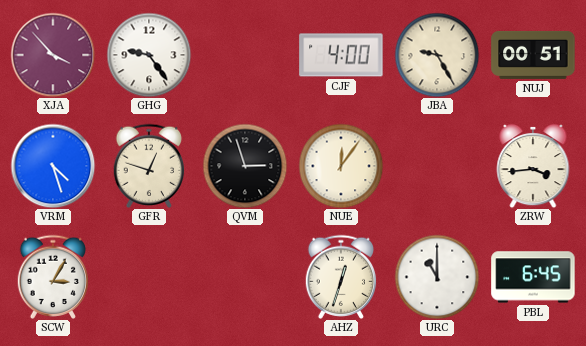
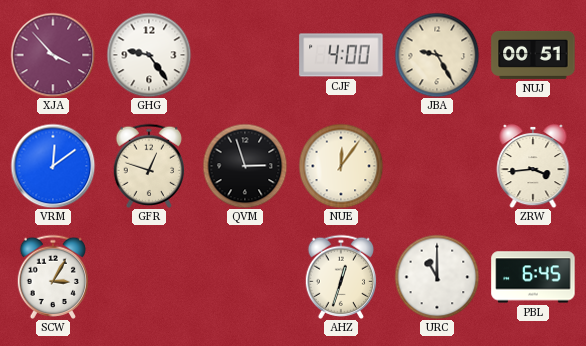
VRM: 4:27 -> 12:09
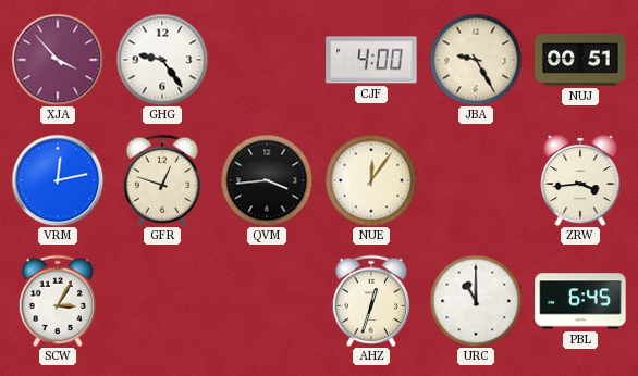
VRM: 12:09 -> 12:13
QVM: 2:57 -> 3:44
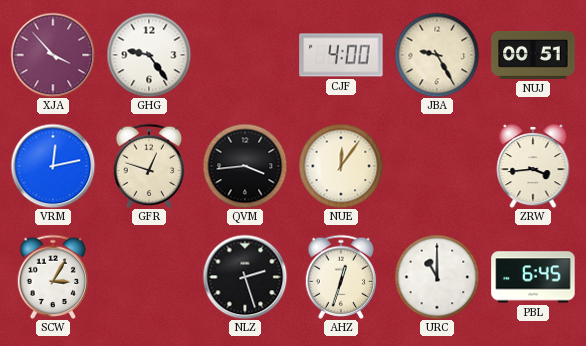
NLZ: none -> 2:27
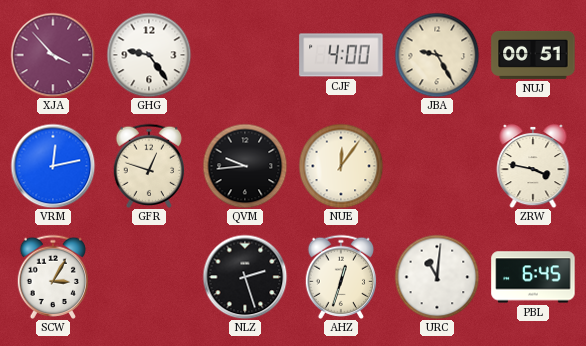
QVM: 3:44 -> 9:44
ZRW: 3:44 -> 3:47
URC: 11:00 -> 11:01
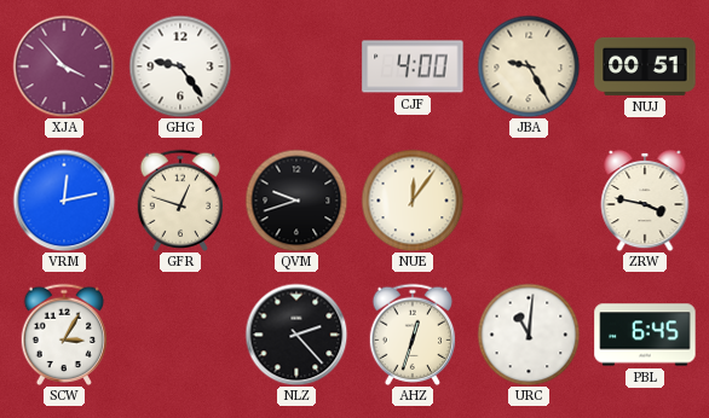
QVM: 9:44 -> 9:42
NLZ: 2:27 -> 2:23
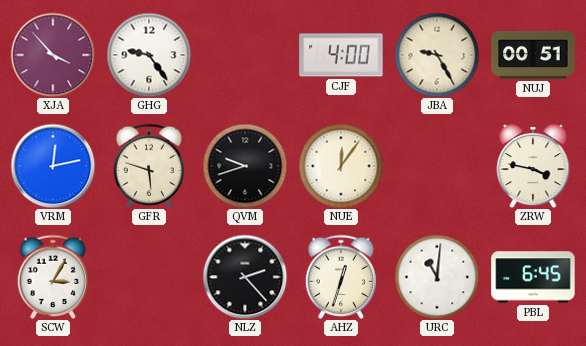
GFR: 12:48 -> 5:48
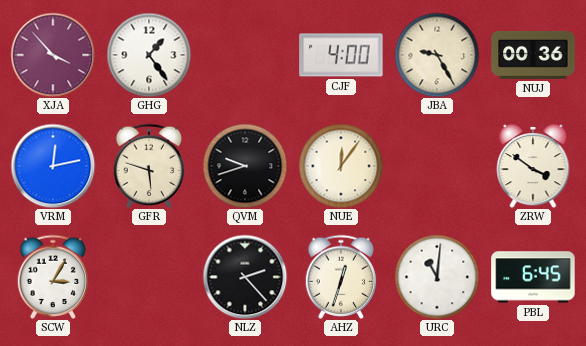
GHG: 9:24 -> 1:24
NUJ: 00:51 -> 00:36
ZRW: 3:47 -> 3:51
